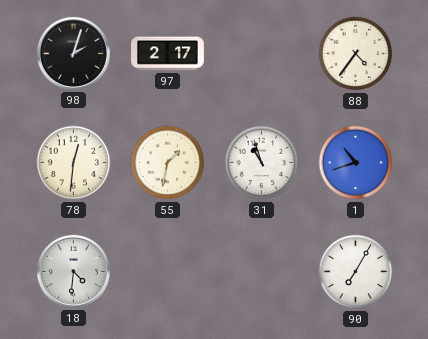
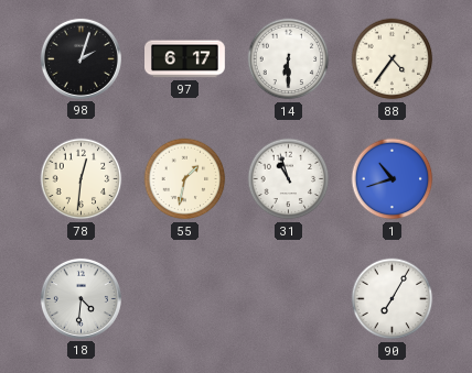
97: 2:17 -> 6:17
14: none -> 6:30
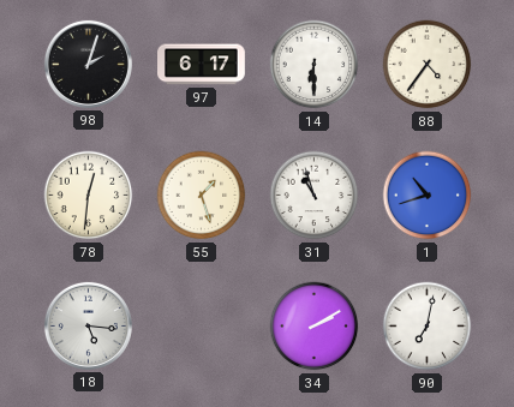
55: 1:32 -> 1:27
18: 4:31 -> 5:16
34: none -> 2:10
90: 7:05 -> 7:02
